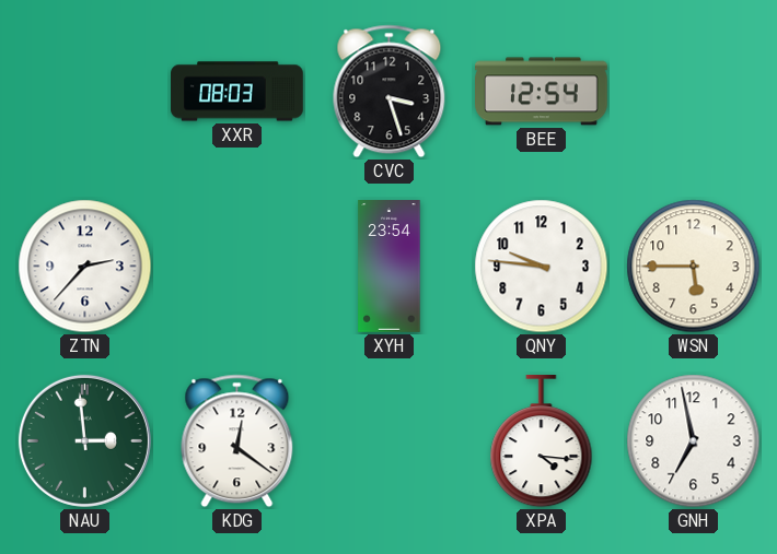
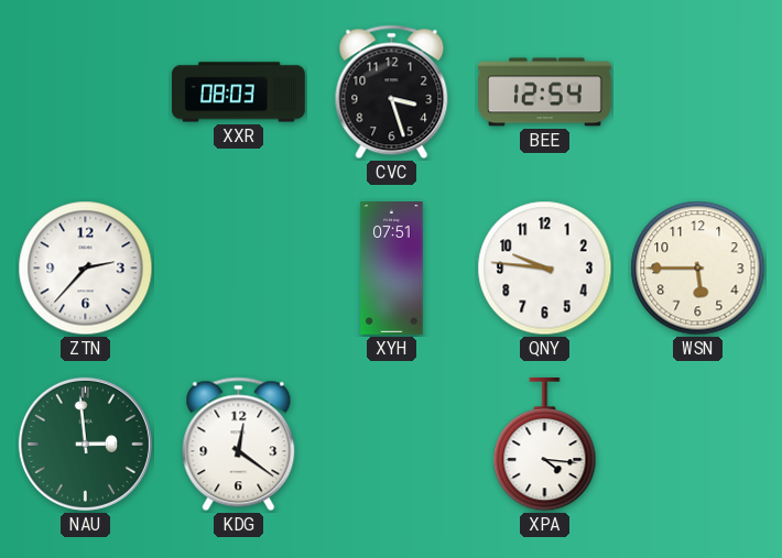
XYH: 23:54 -> 07:51
GNH: 6:58 -> none
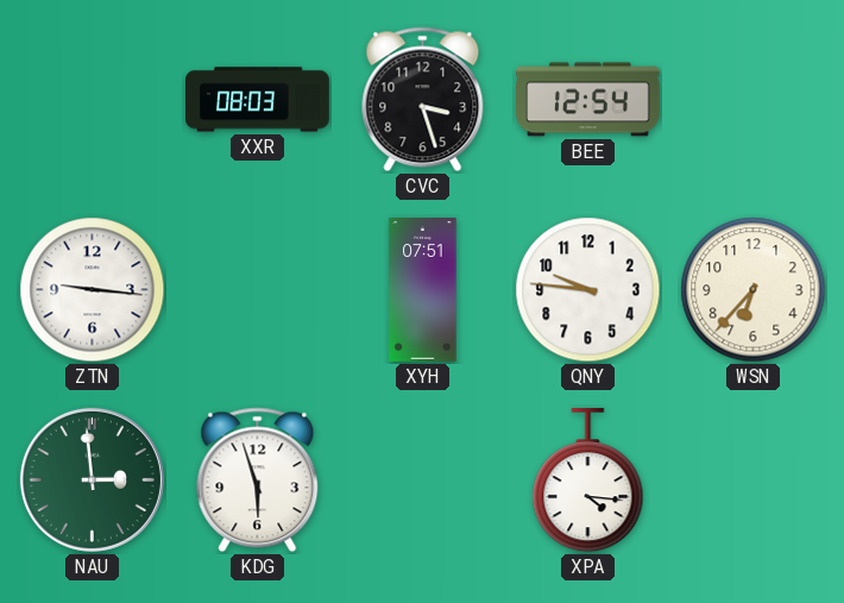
ZTN: 2:37 -> 9:16
WSN: 5:45 -> 6:37
KDG: 12:21 -> 5:57
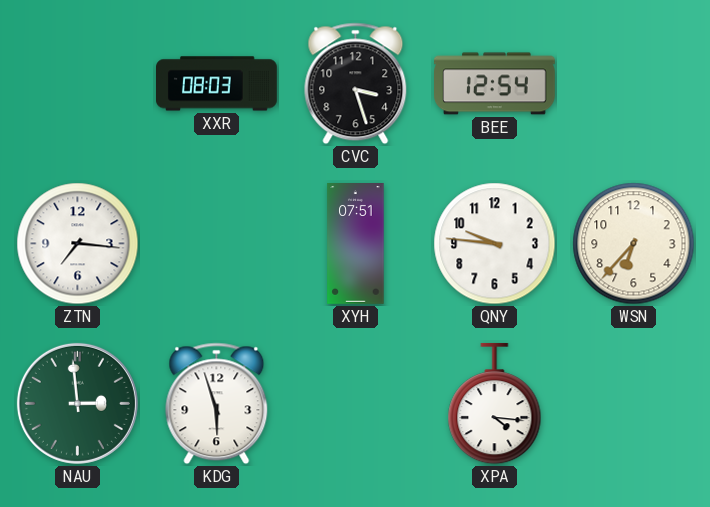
ZTN: 9:16 -> 7:16
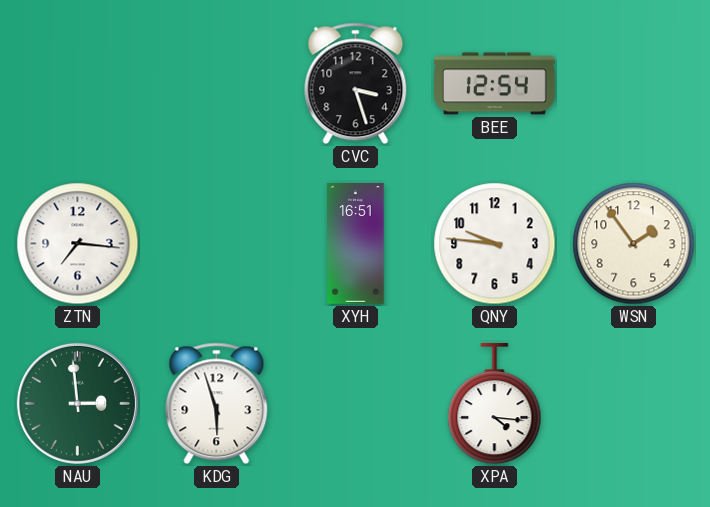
XXR: 08:03 -> none
XYH: 07:51 -> 16:51
WSN: 6:37 -> 1:54
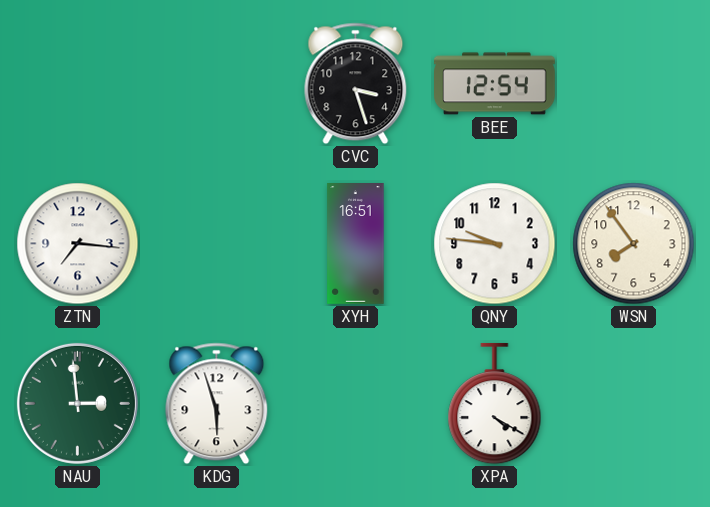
WSN: 1:54 -> 7:54
XPA: 4:16 -> 4:20
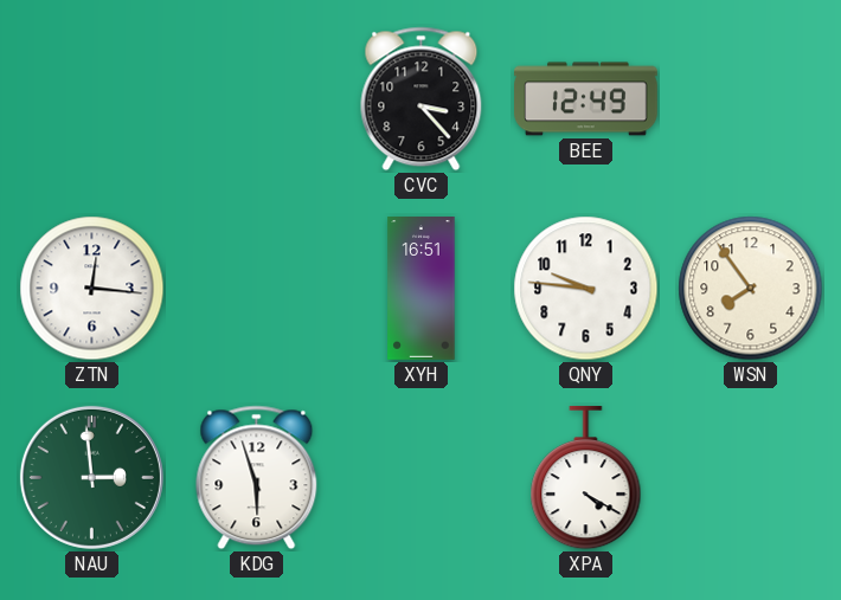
CVC: 3:27 -> 3:23
BEE: 12:54 -> 12:49
ZTN: 7:16 -> 12:16
